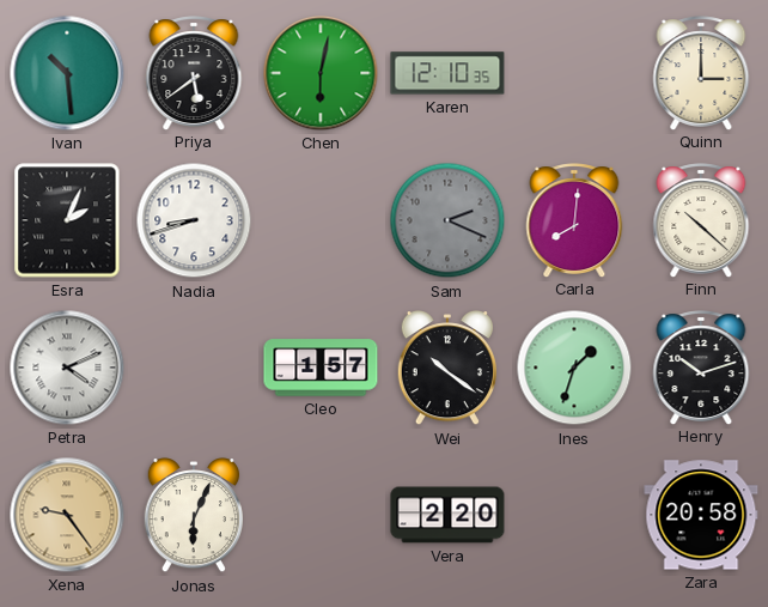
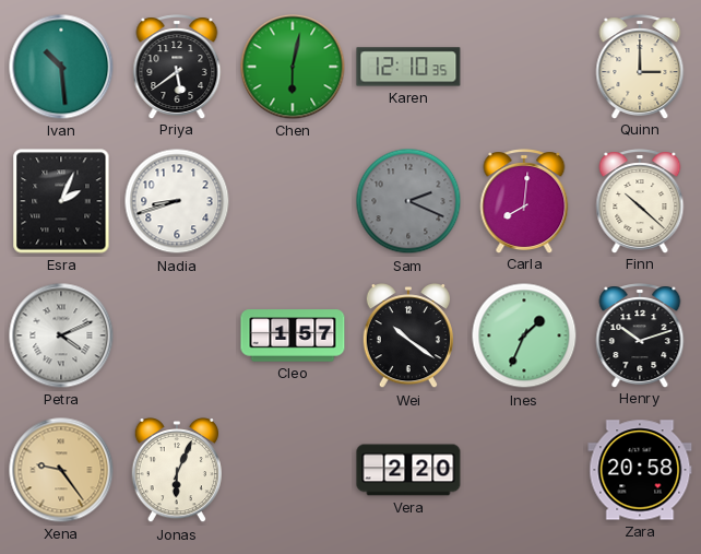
Ines: 1:33 -> 1:34
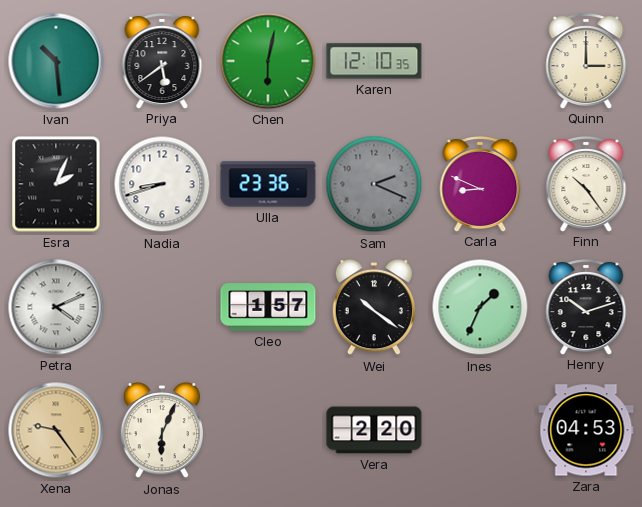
Ulla: none -> 23:36
Carla: 8:01 -> 8:49
Finn: 10:22 -> 10:24
Zara: 20:58 -> 04:53
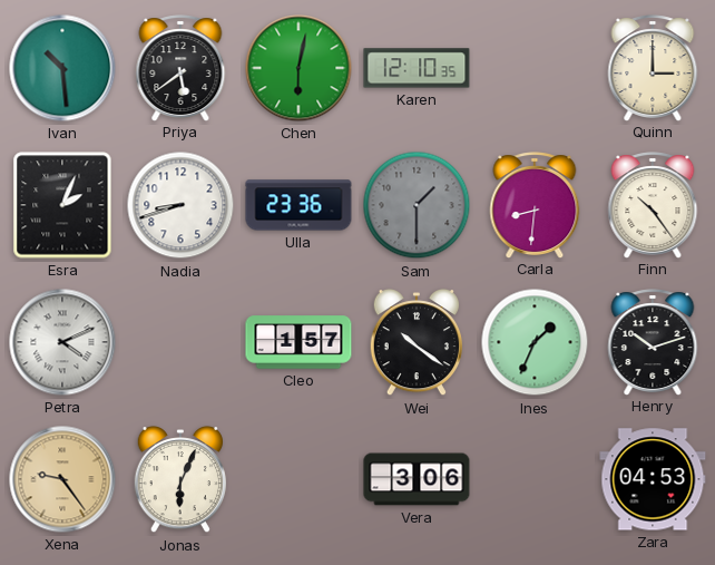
Sam: 2:19 -> 1:30
Carla: 8:49 -> 8:31
Vera: 2:20 -> 3:06
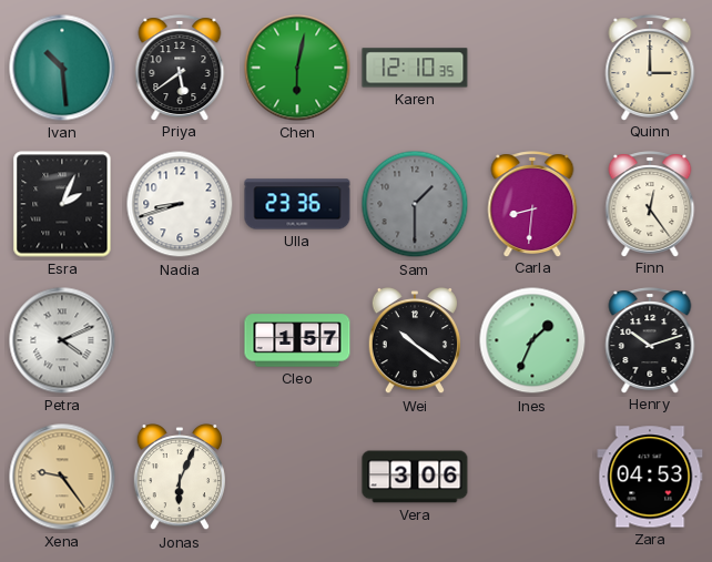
Finn: 10:24 -> 12:24
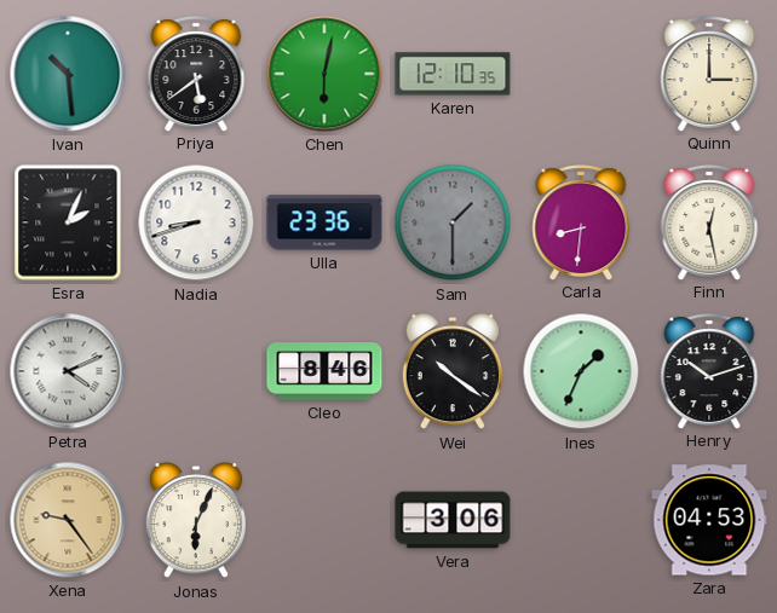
Finn: 12:24 -> 12:28
Cleo: 1:57 -> 8:46
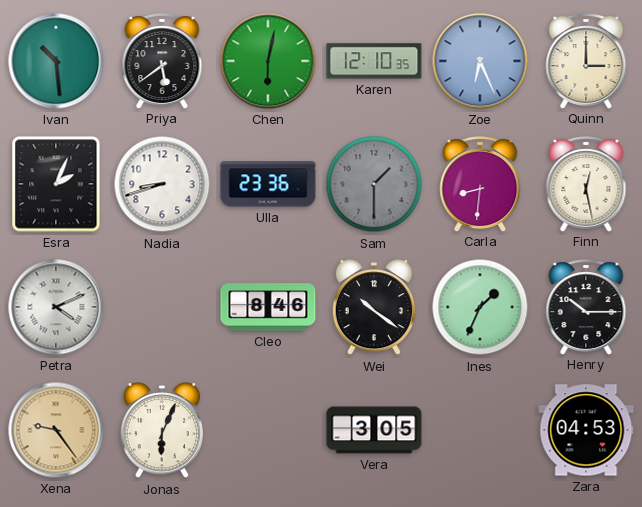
Zoe: none -> 6:26
Henry: 10:12 -> 10:15
Vera: 3:06 -> 3:05
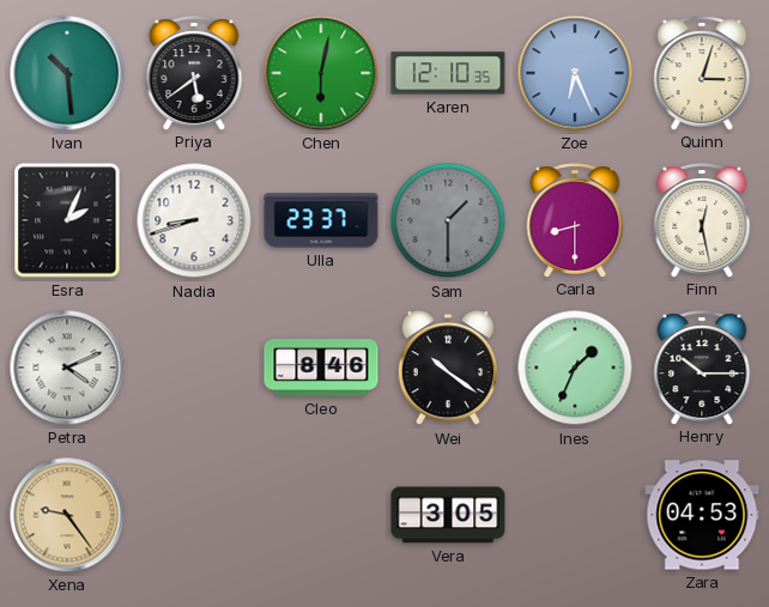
Quinn: 3:00 -> 3:03
Ulla: 23:36 -> 23:37
Carla: 8:31 -> 8:30
Jonas: 6:04 -> none
